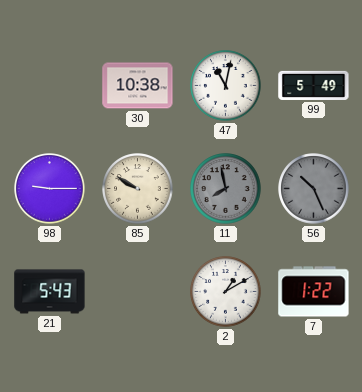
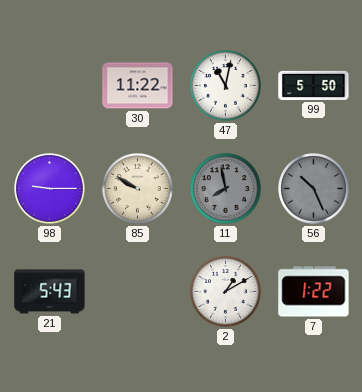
30: 10:38 -> 11:22
99: 5:49 -> 5:50
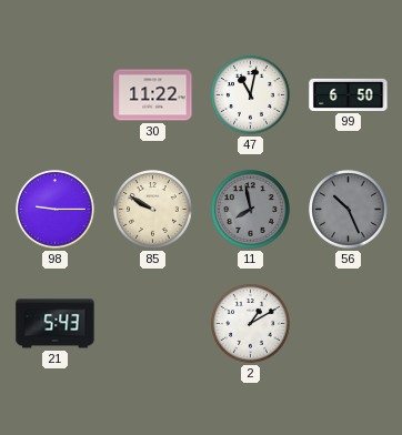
99: 5:50 -> 6:50
7: 1:22 -> none
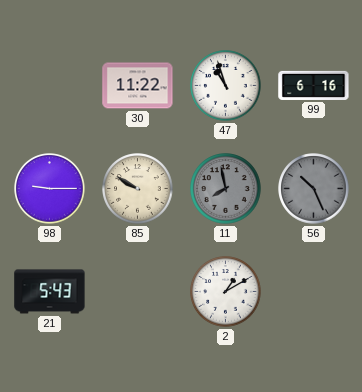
47: 11:02 -> 10:57
99: 6:50 -> 6:16
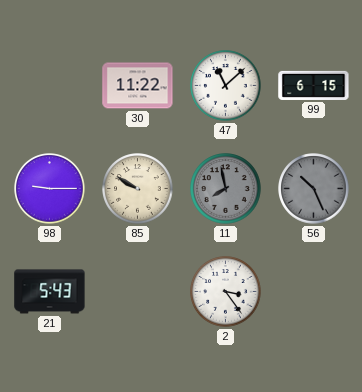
47: 10:57 -> 11:08
99: 6:16 -> 6:15
2: 1:10 -> 3:24
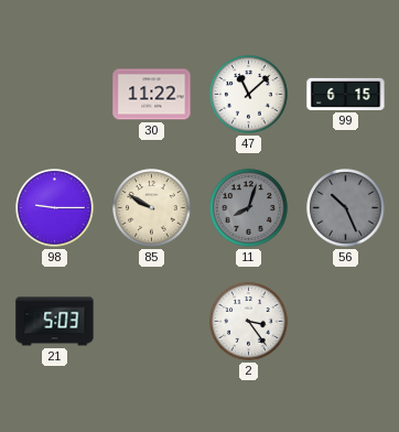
11: 7:58 -> 8:03
21: 5:43 -> 5:03
